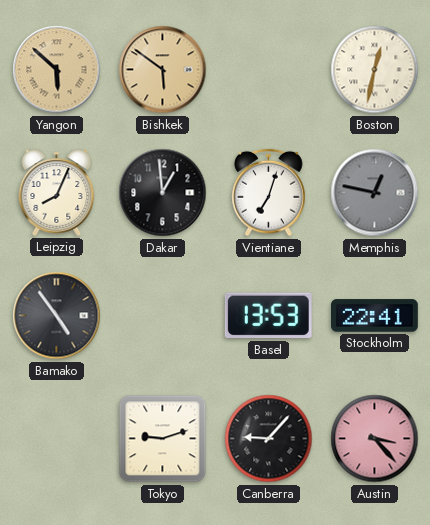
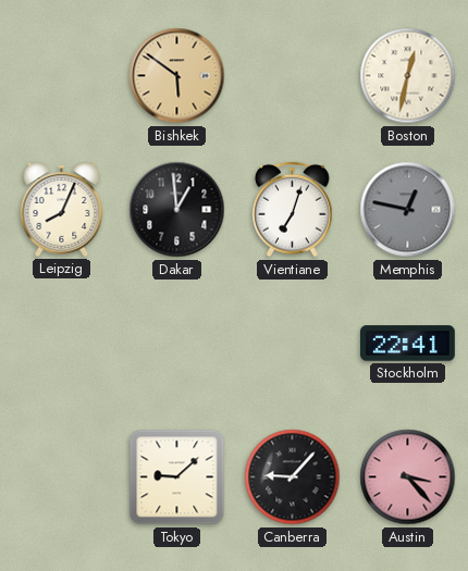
Yangon: 5:52 -> none
Bamako: 4:54 -> none
Basel: 13:53 -> none
Tokyo: 9:12 -> 9:08
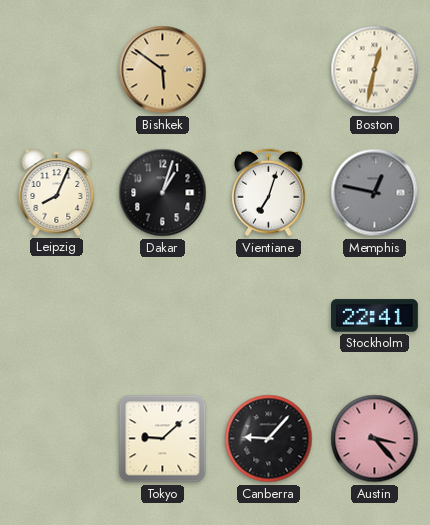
Dakar: 12:59 -> 1:03
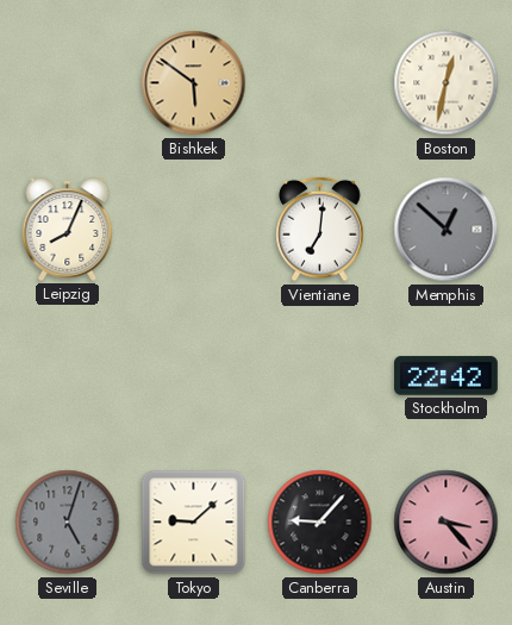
Dakar: 1:03 -> none
Vientiane: 7:03 -> 7:01
Memphis: 12:47 -> 12:52
Stockholm: 22:41 -> 22:42
Seville: none -> 5:03
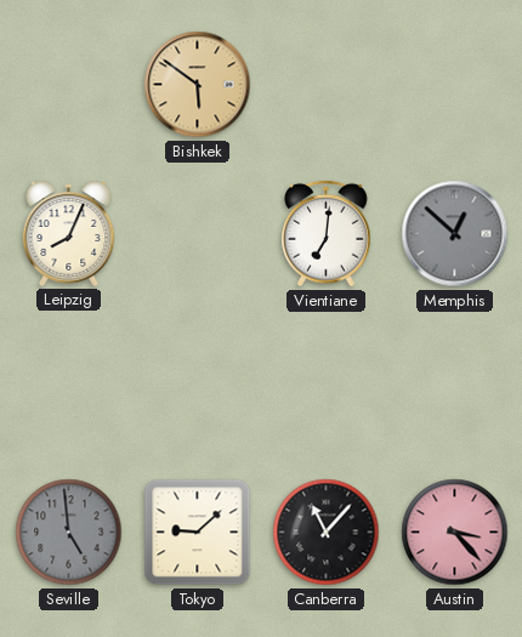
Boston: 12:32 -> none
Stockholm: 22:42 -> none
Seville: 5:03 -> 4:59
Canberra: 9:07 -> 11:07
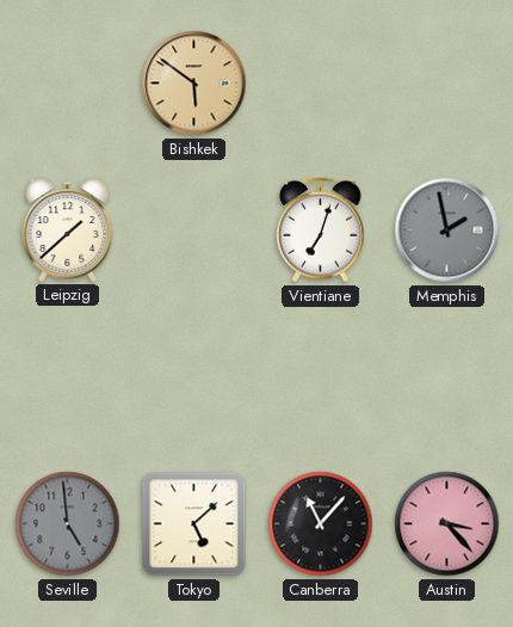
Leipzig: 8:04 -> 1:38
Vientiane: 7:01 -> 7:03
Memphis: 12:52 -> 1:58
Tokyo: 9:08 -> 5:08
